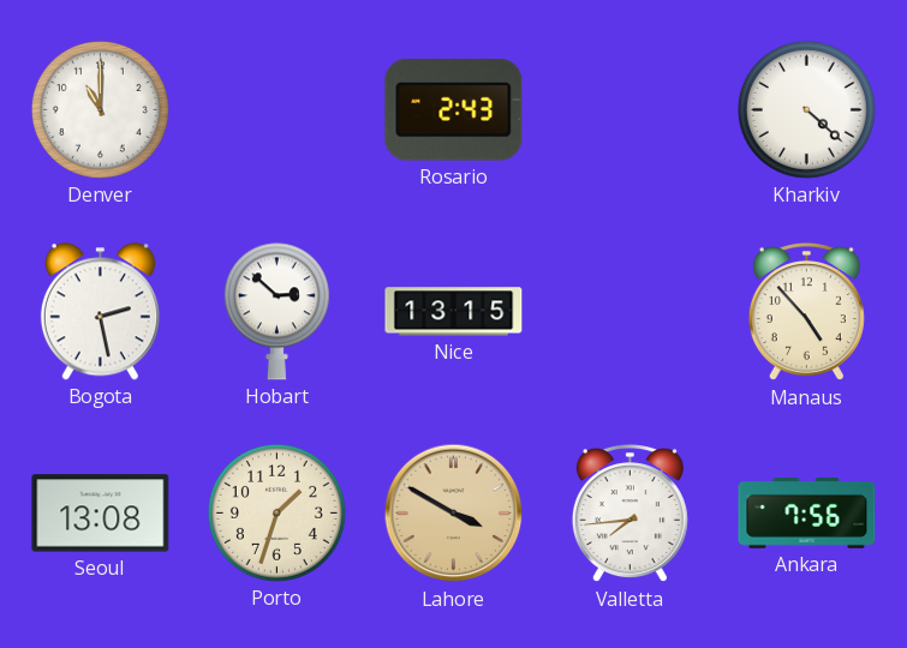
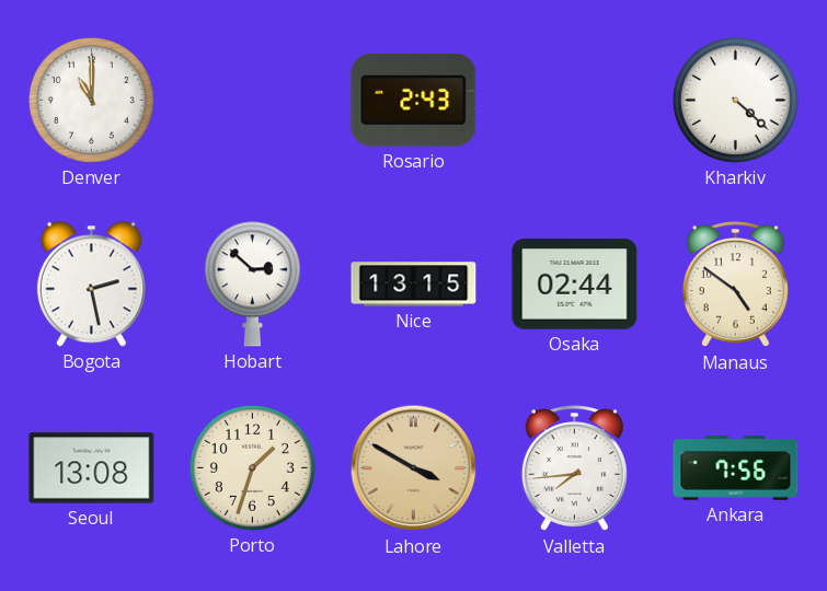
Osaka: none -> 02:44
Manaus: 4:53 -> 4:51
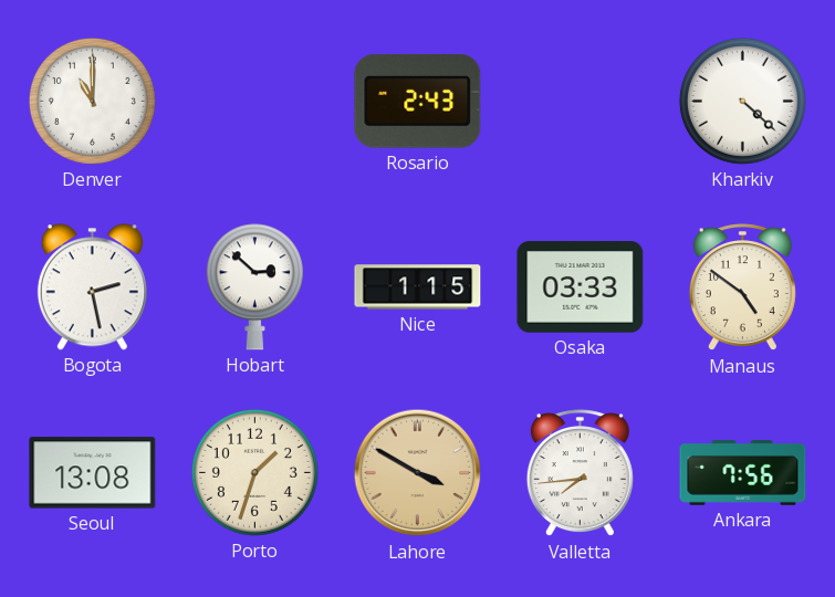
Nice: 13:15 -> 1:15
Osaka: 02:44 -> 03:33
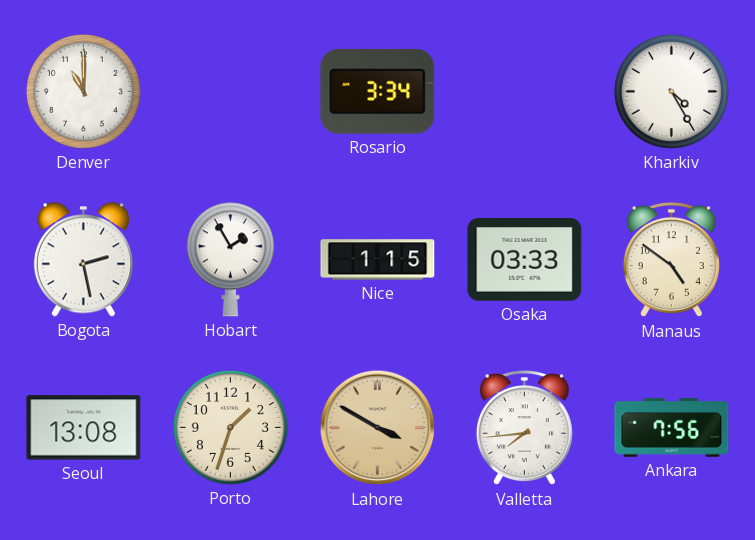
Rosario: 2:43 -> 3:34
Kharkiv: 4:22 -> 4:25
Hobart: 2:52 -> 1:55
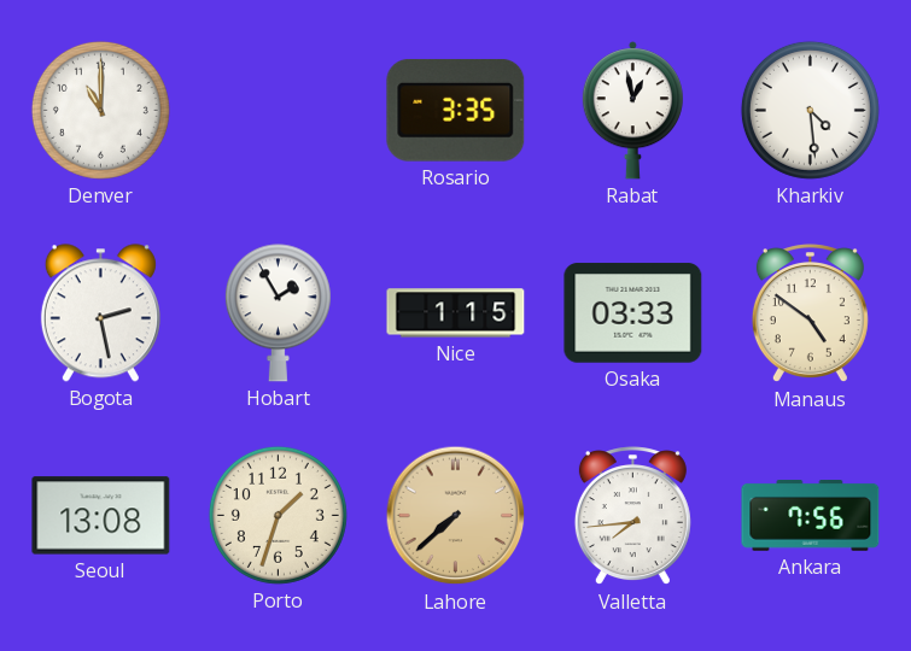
Rosario: 3:34 -> 3:35
Rabat: none -> 12:58
Kharkiv: 4:25 -> 4:29
Lahore: 3:50 -> 7:38
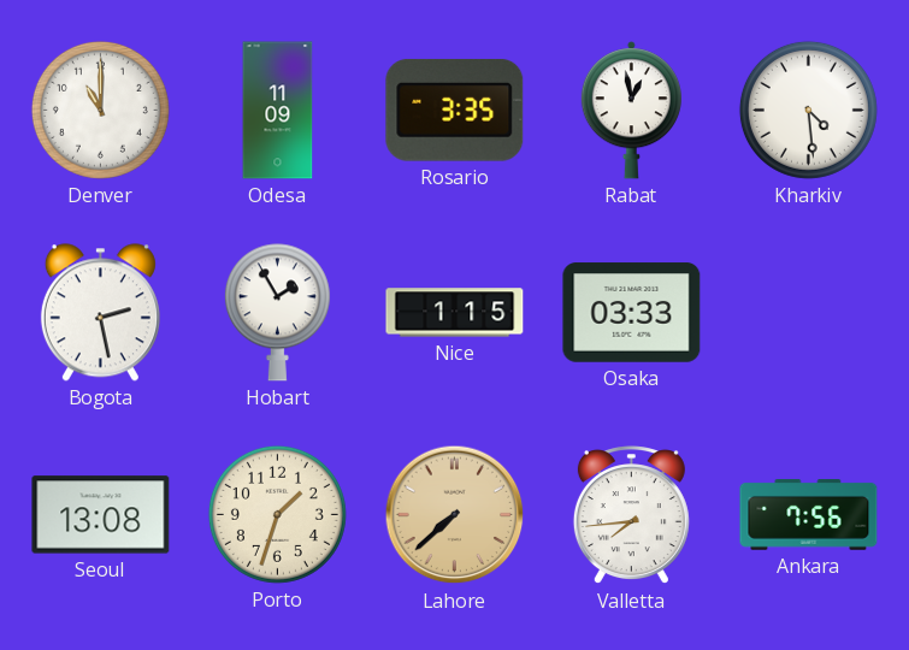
Odesa: none -> 11:09
Manaus: 4:51 -> none
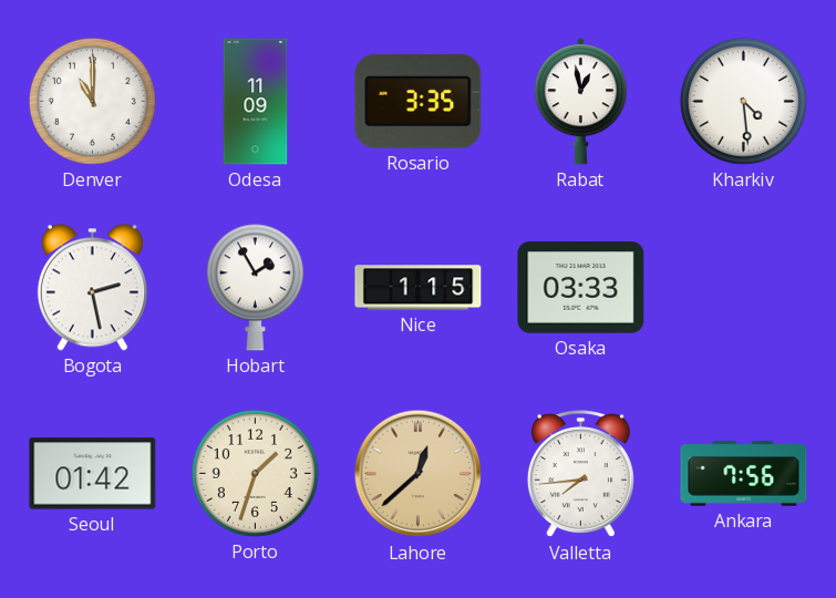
Seoul: 13:08 -> 01:42
Lahore: 7:38 -> 12:38
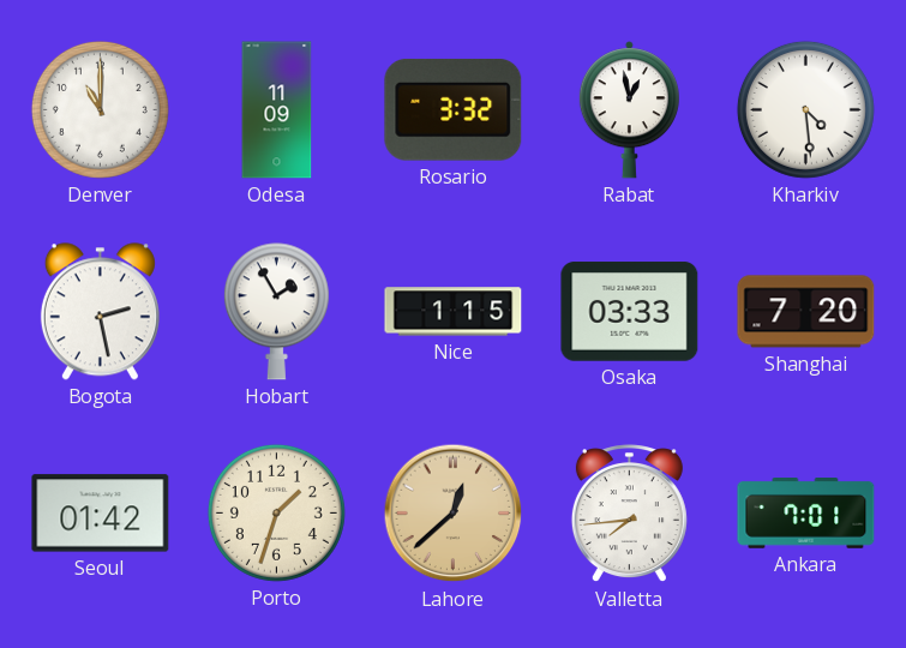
Rosario: 3:35 -> 3:32
Shanghai: none -> 7:20
Ankara: 7:56 -> 7:01
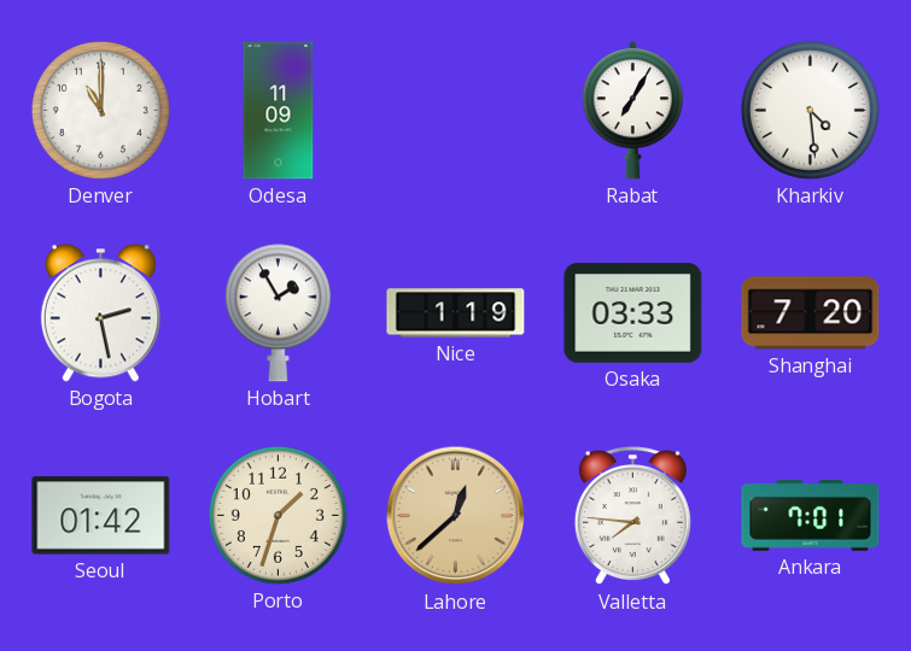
Rosario: 3:32 -> none
Rabat: 12:58 -> 7:05
Nice: 1:15 -> 1:19
Valletta: 7:44 -> 7:46
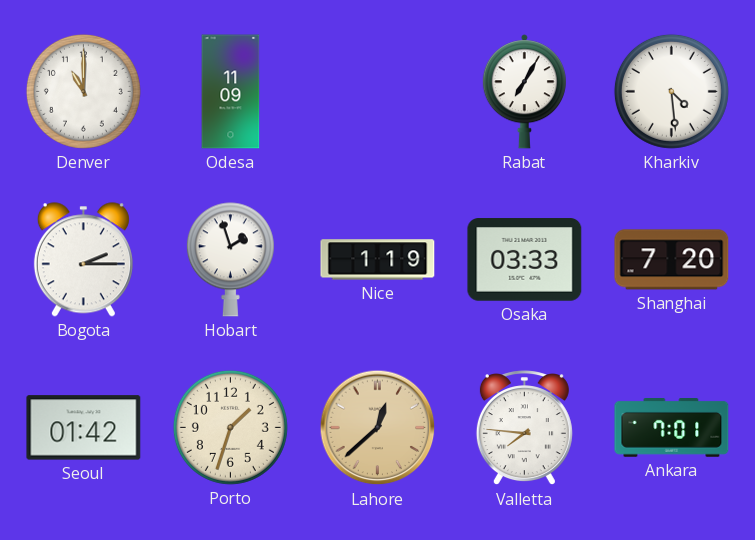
Bogota: 2:28 -> 2:15
Hobart: 1:55 -> 1:57
